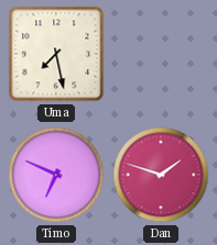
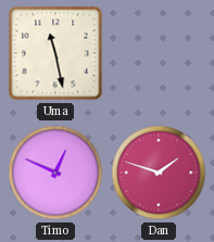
Uma: 7:28 -> 11:28
Timo: 6:49 -> 12:49
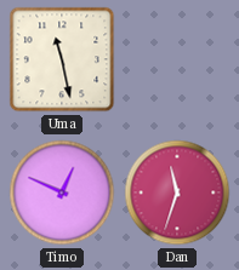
Dan: 1:48 -> 11:33
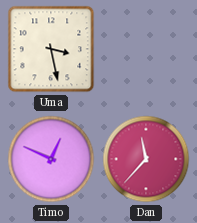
Uma: 11:28 -> 3:28
Dan: 11:33 -> 11:37
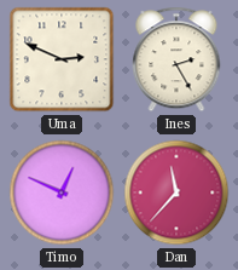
Uma: 3:28 -> 2:49
Ines: none -> 2:25
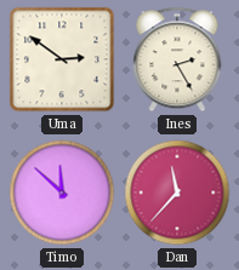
Uma: 2:49 -> 2:51
Timo: 12:49 -> 11:52
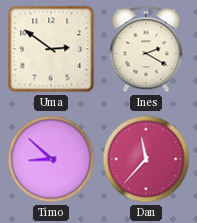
Ines: 2:25 -> 2:20
Timo: 11:52 -> 8:52
